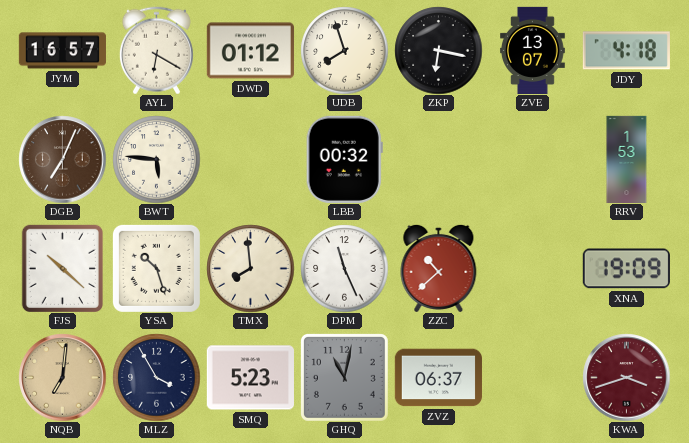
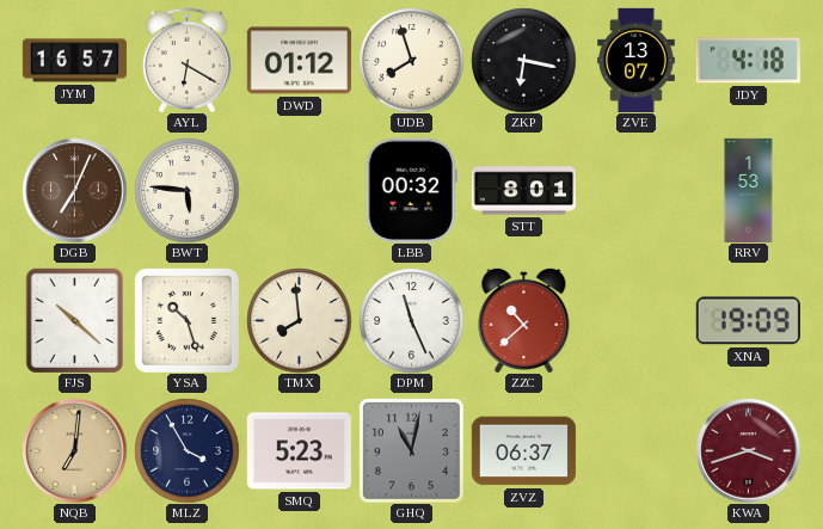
STT: none -> 8:01
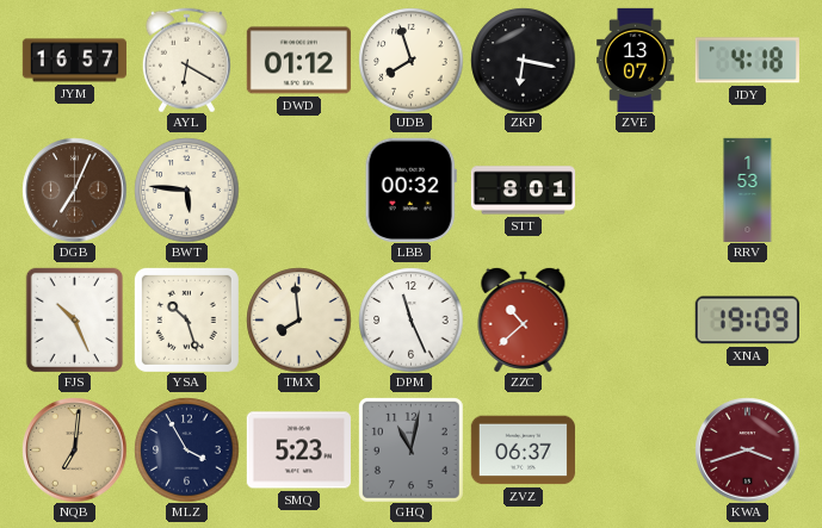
FJS: 10:22 -> 10:26
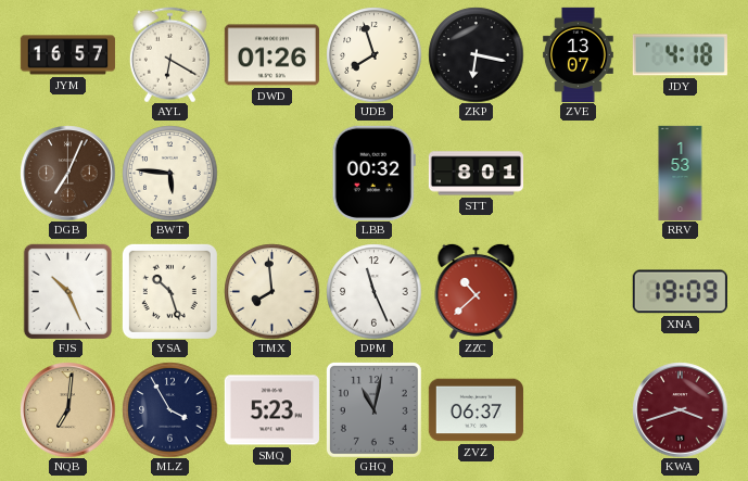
DWD: 01:12 -> 01:26
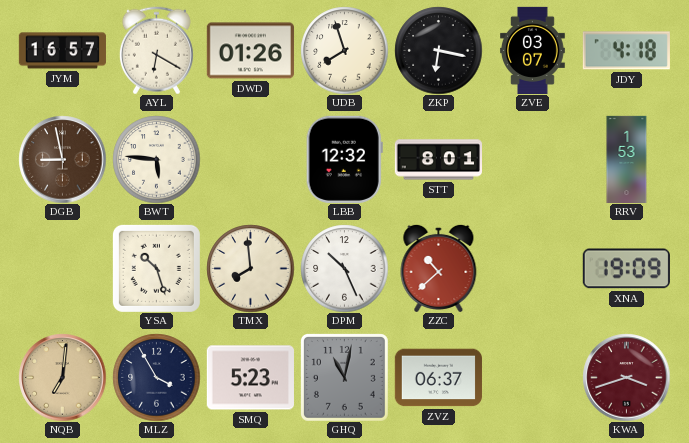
ZVE: 13:07 -> 03:07
DGB: 7:04 -> 8:58
LBB: 00:32 -> 12:32
FJS: 10:26 -> none
DPM: 11:26 -> 10:26
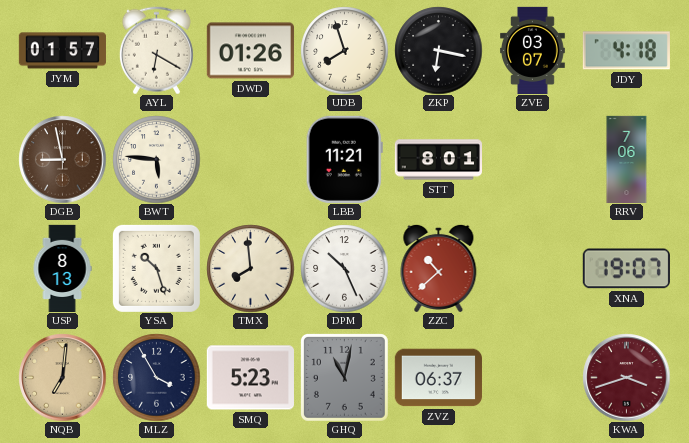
JYM: 16:57 -> 01:57
LBB: 12:32 -> 11:21
RRV: 1:53 -> 7:06
USP: none -> 8:13
XNA: 19:09 -> 19:07
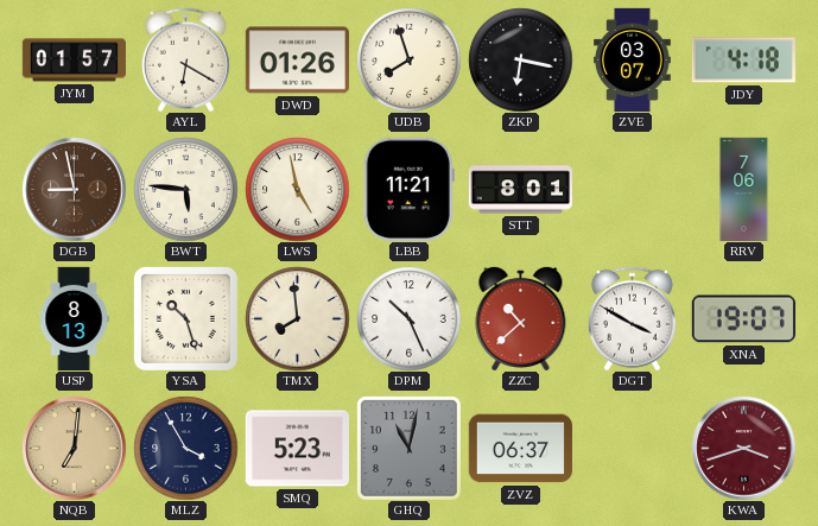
LWS: none -> 4:58
DGT: none -> 3:50
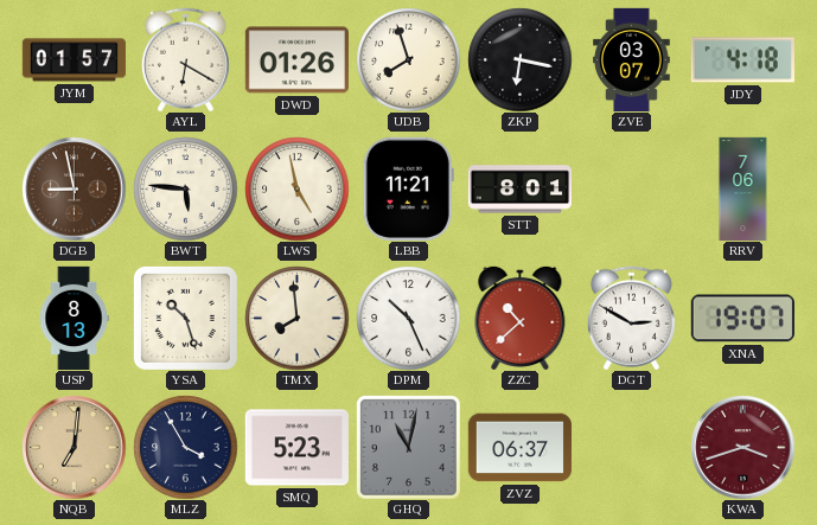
DGT: 3:50 -> 2:50
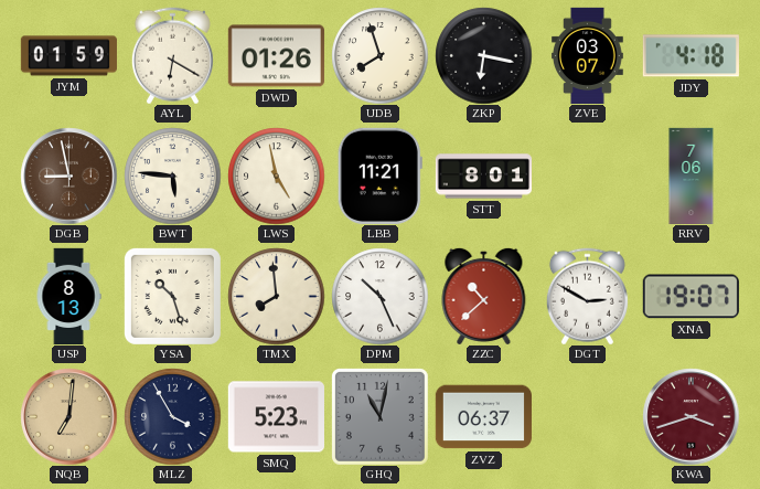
JYM: 01:57 -> 01:59
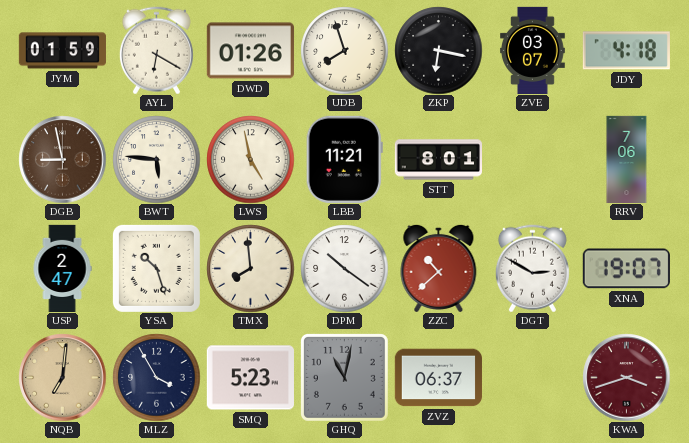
USP: 8:13 -> 2:47
DPM: 10:26 -> 10:21
